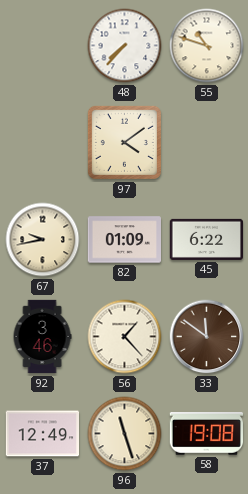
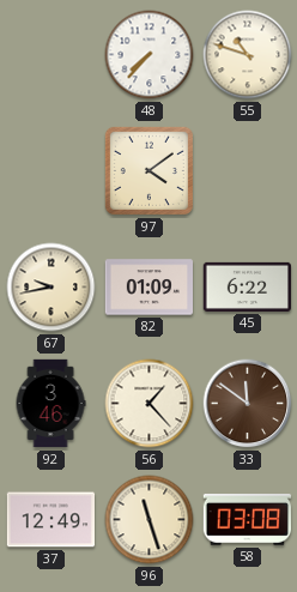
58: 19:08 -> 03:08
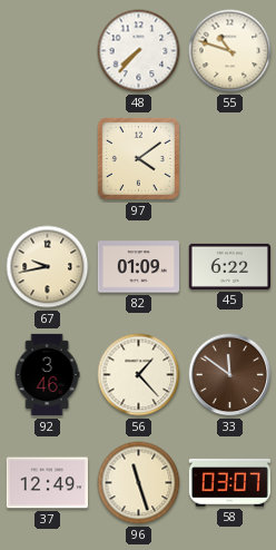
58: 03:08 -> 03:07
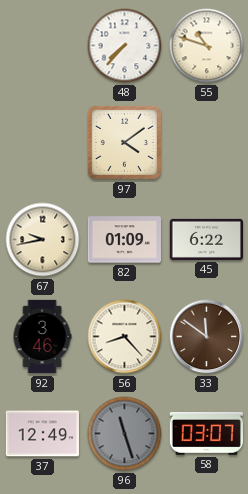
56: 1:23 -> 8:23
96 dial: cream -> grey
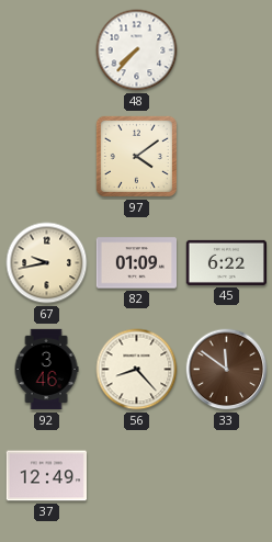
55: 10:48 -> none
96: 11:27 -> none
58: 03:07 -> none
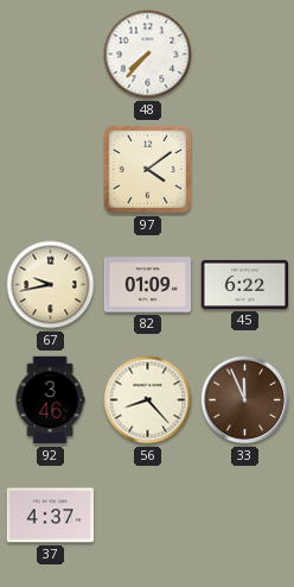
33: 11:51 -> 11:56
37: 12:49 -> 4:37
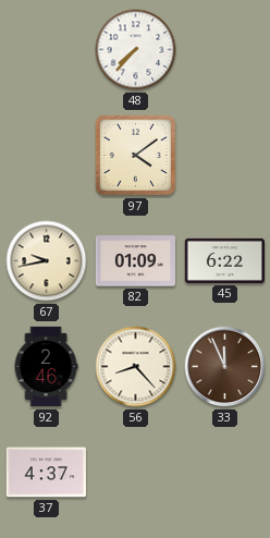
92: 3:46 -> 2:46
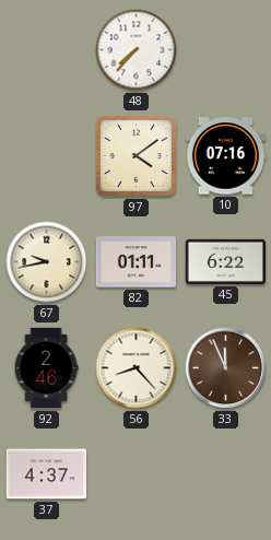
10: none -> 07:16
82: 01:09 -> 01:11
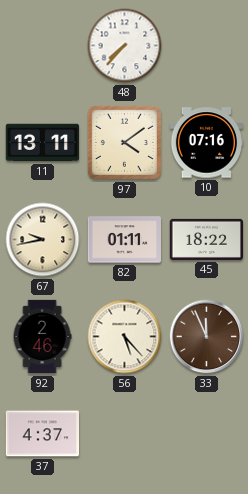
11: none -> 13:11
45: 6:22 -> 18:22
56: 8:23 -> 5:23
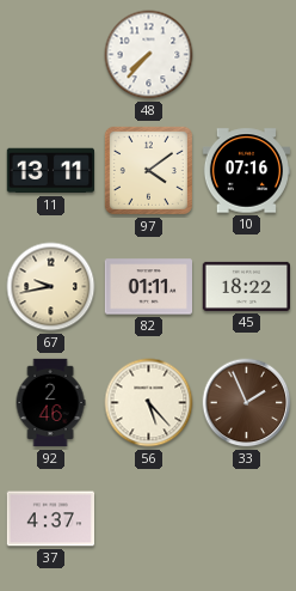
33: 11:56 -> 1:56
